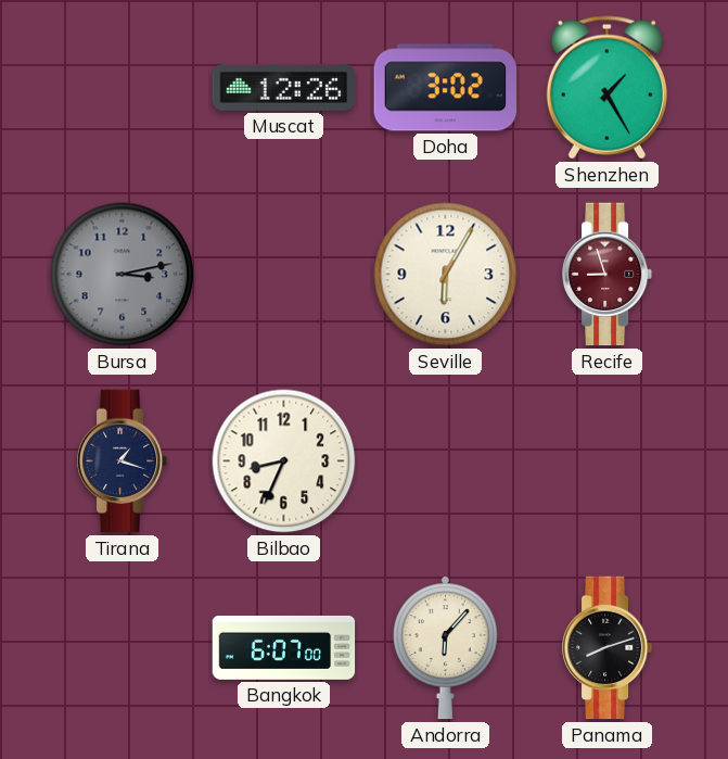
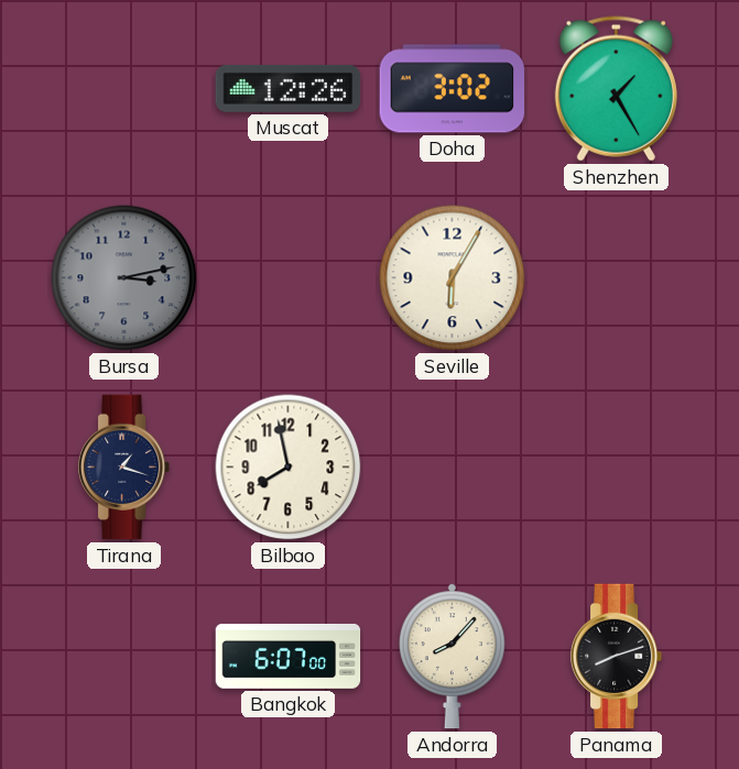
Recife: 8:57 -> none
Bilbao: 8:34 -> 7:58
Andorra: 6:07 -> 8:07
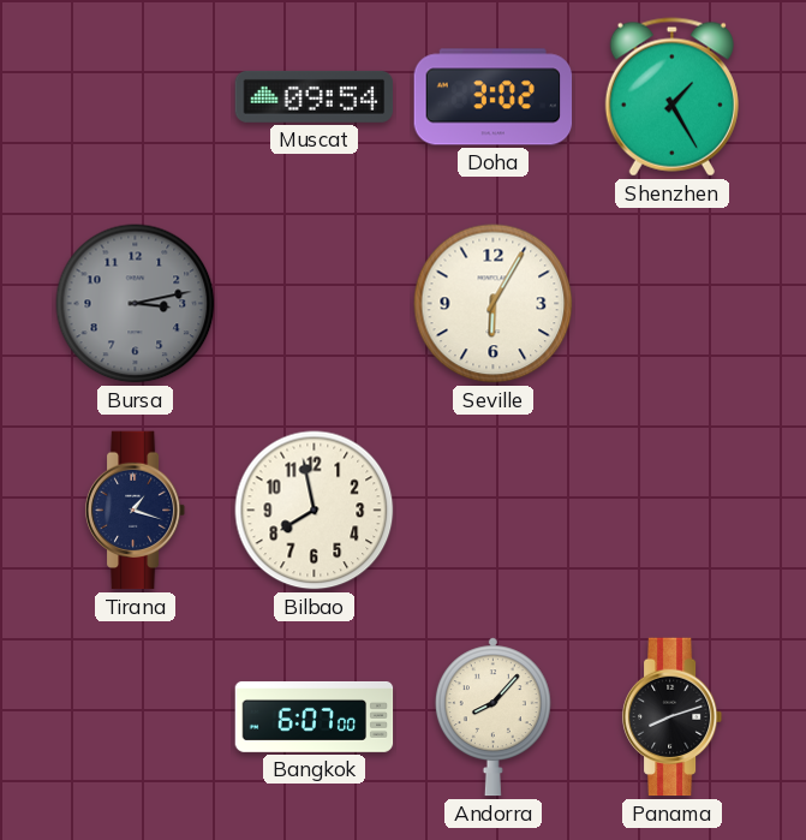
Muscat: 12:26 -> 09:54
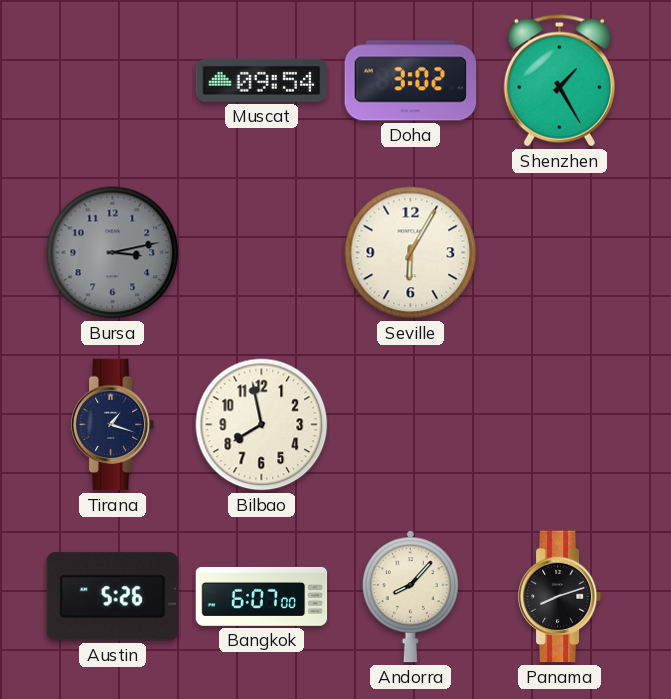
Austin: none -> 5:26
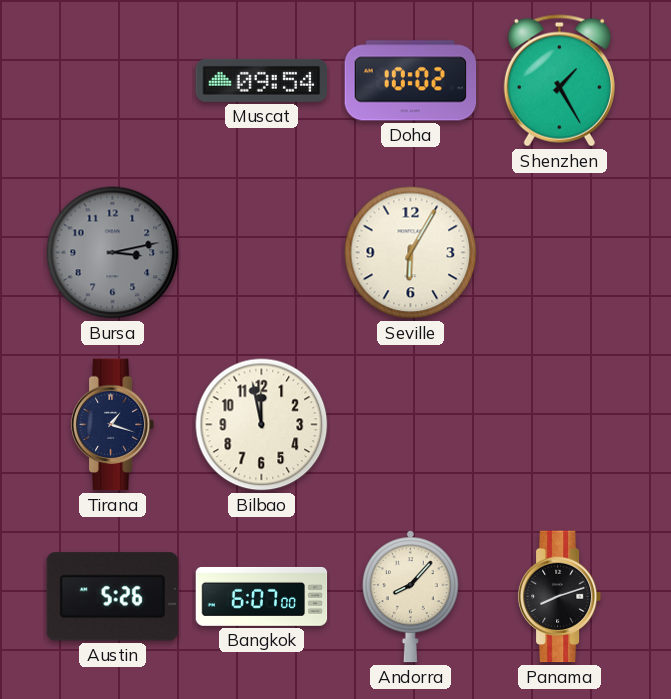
Doha: 3:02 -> 10:02
Bilbao: 7:58 -> 11:58
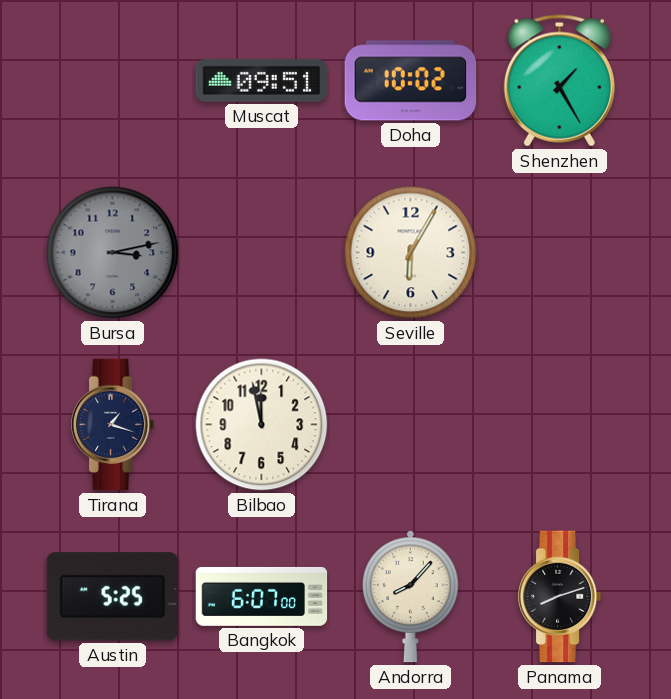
Muscat: 09:54 -> 09:51
Austin: 5:26 -> 5:25
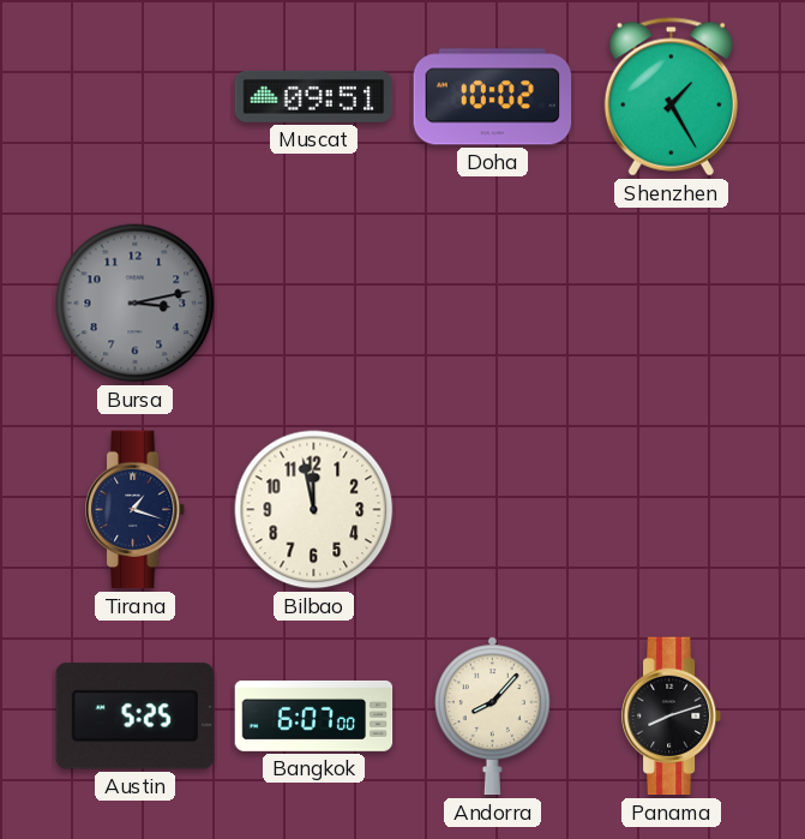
Seville: 6:05 -> none
